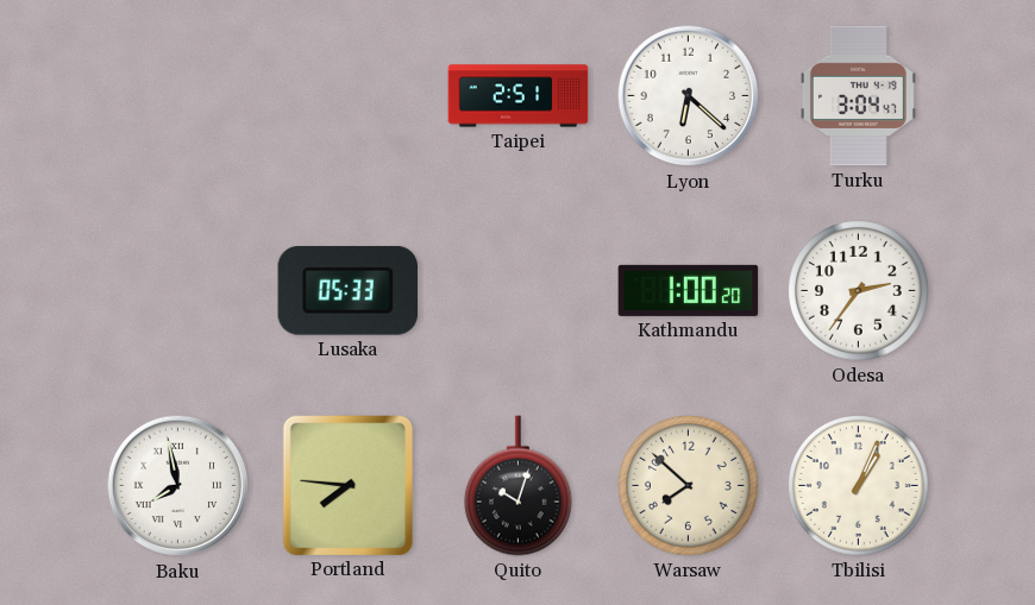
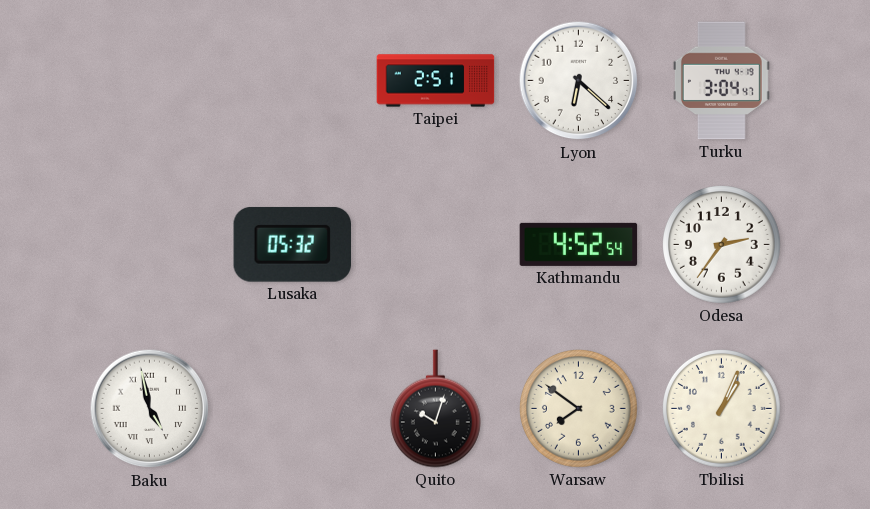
Lusaka: 05:33 -> 05:32
Kathmandu: 1:00 -> 4:52
Baku: 7:58 -> 4:58
Portland: 7:46 -> none
Warsaw: 7:52 -> 7:51
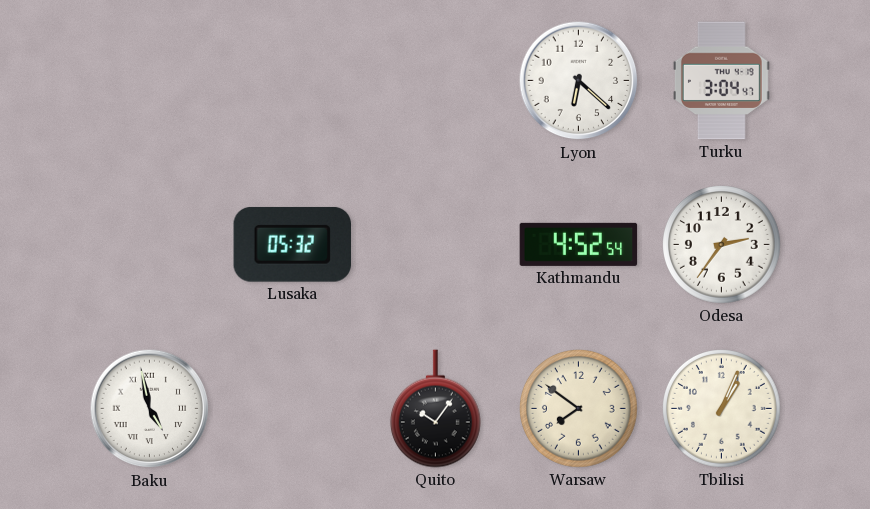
Taipei: 2:51 -> none
Quito: 10:03 -> 10:06
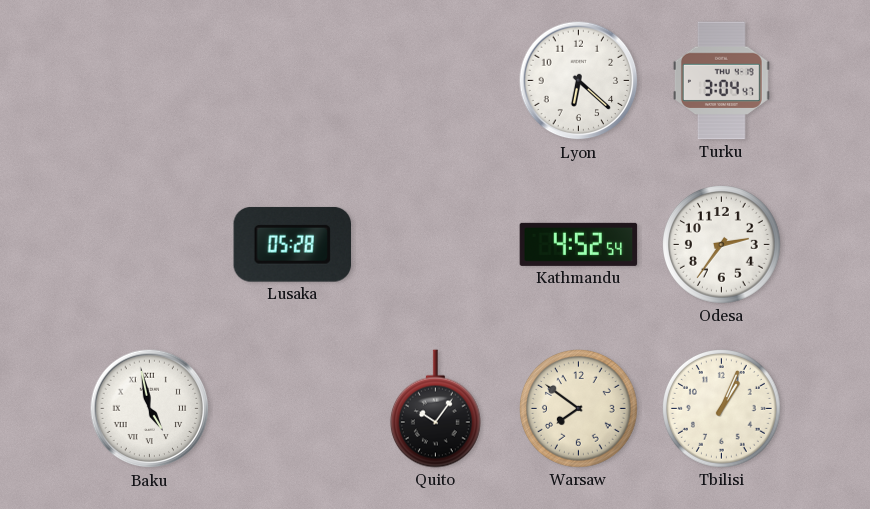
Lusaka: 05:32 -> 05:28
